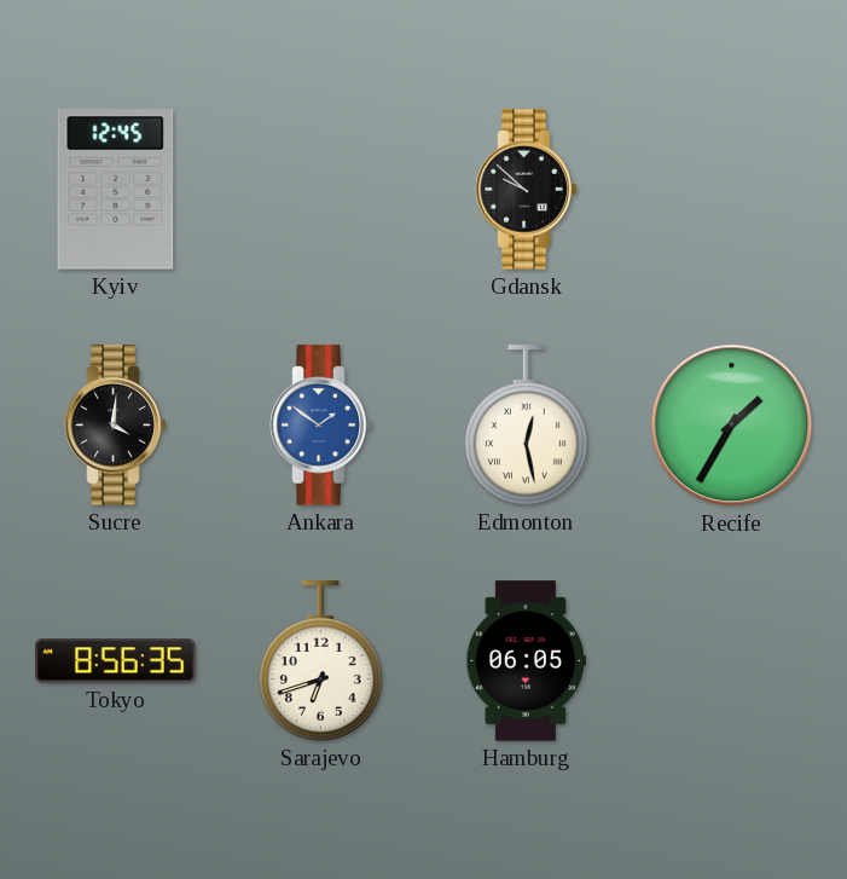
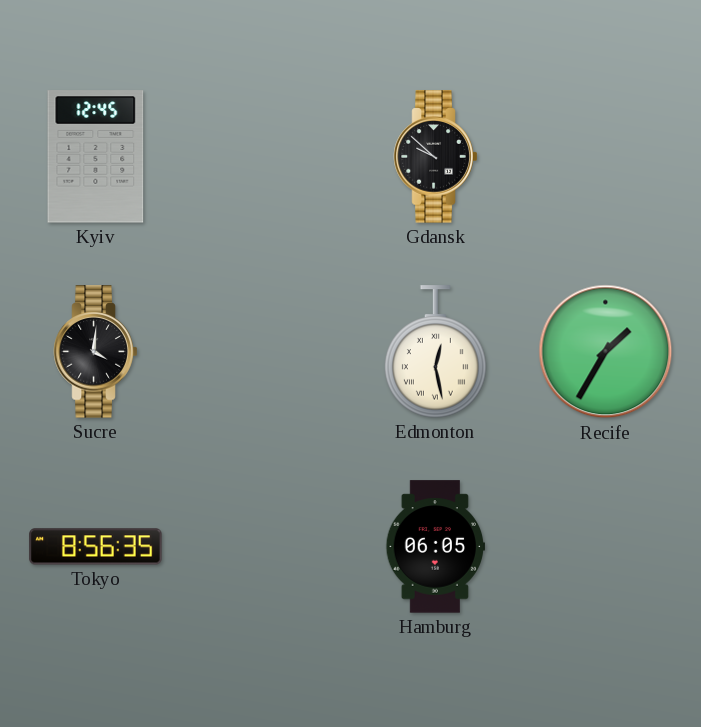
Ankara: 1:51 -> none
Sarajevo: 6:42 -> none
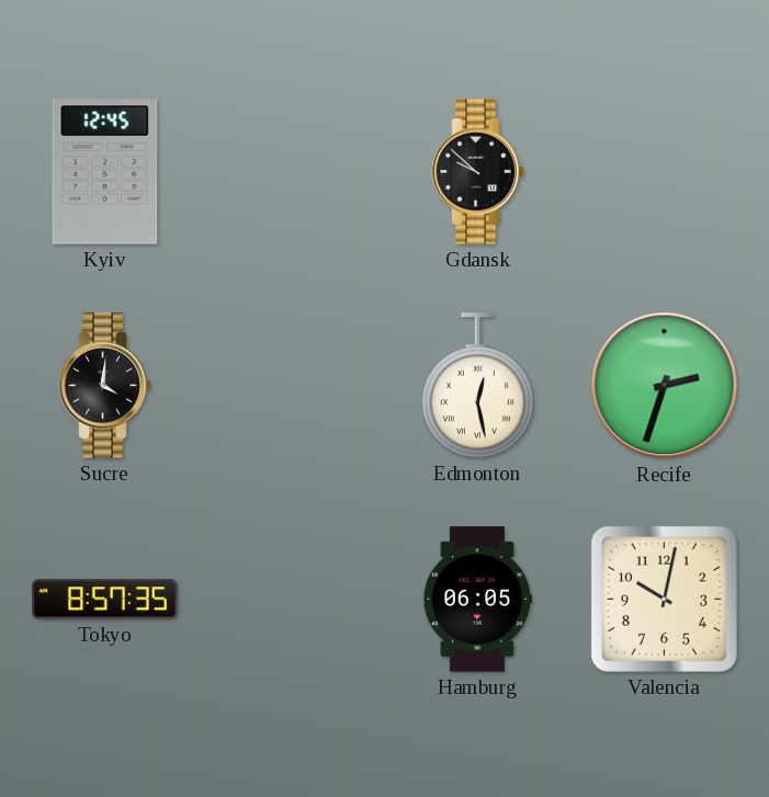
Recife: 1:35 -> 2:33
Tokyo: 8:56 -> 8:57
Valencia: none -> 10:02
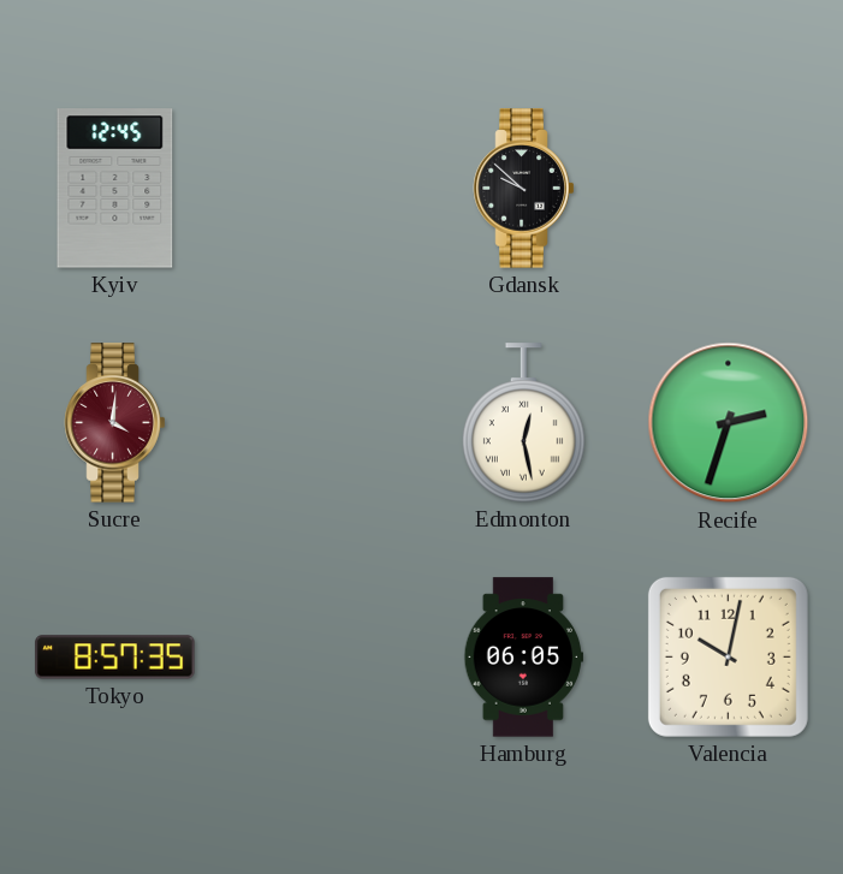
Sucre dial: black -> burgundy
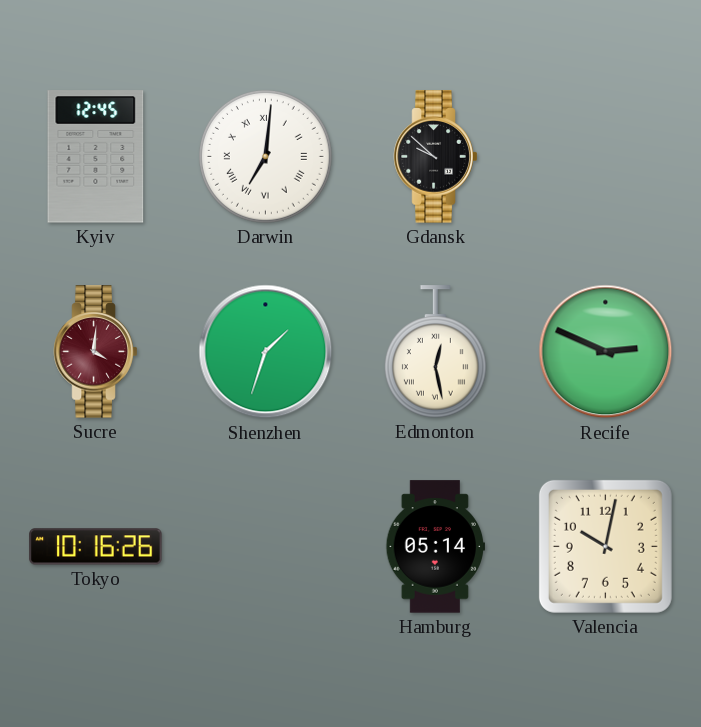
Darwin: none -> 7:01
Shenzhen: none -> 1:33
Recife: 2:33 -> 2:49
Tokyo: 8:57 -> 10:16
Hamburg: 06:05 -> 05:14
